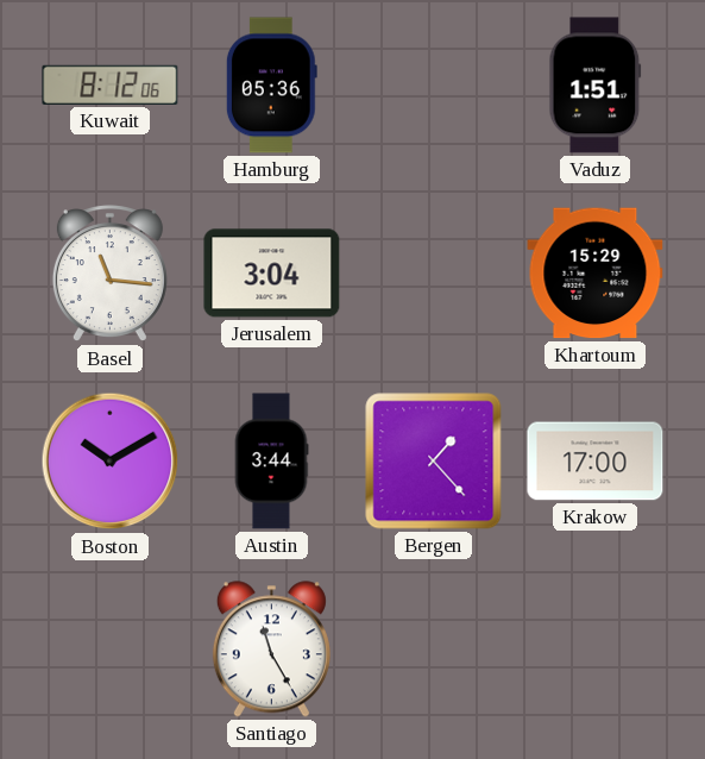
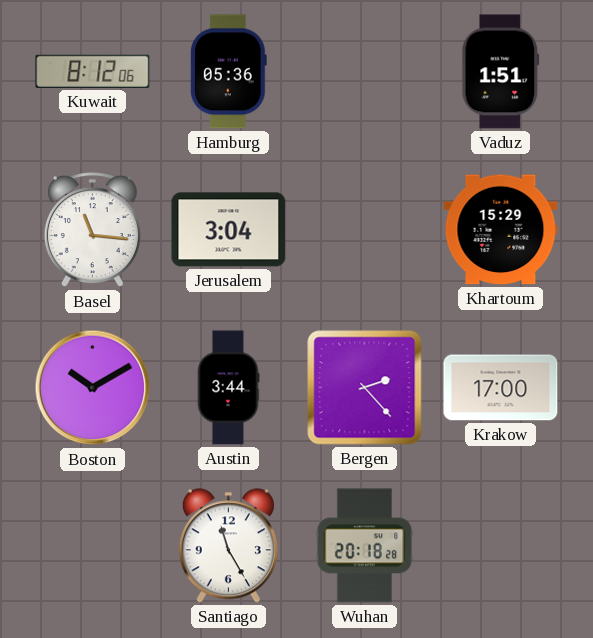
Bergen: 1:23 -> 2:23
Wuhan: none -> 20:18
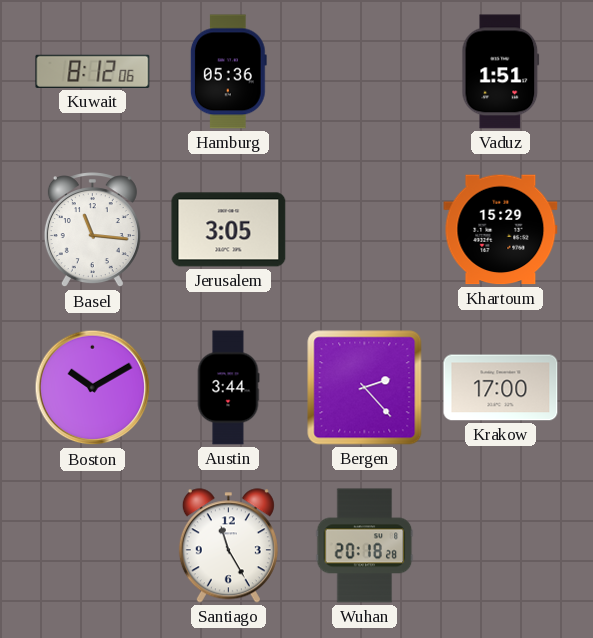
Jerusalem: 3:04 -> 3:05
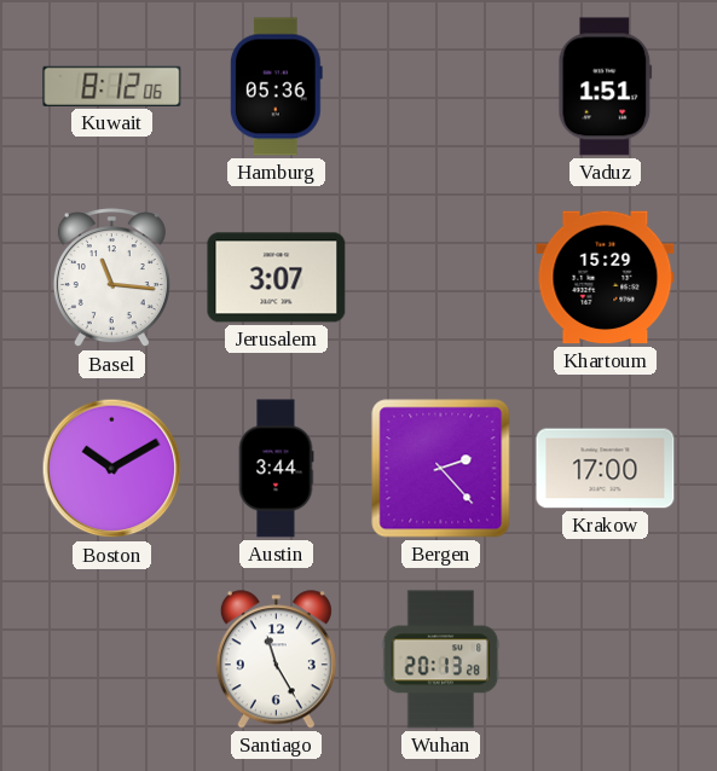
Jerusalem: 3:05 -> 3:07
Wuhan: 20:18 -> 20:13
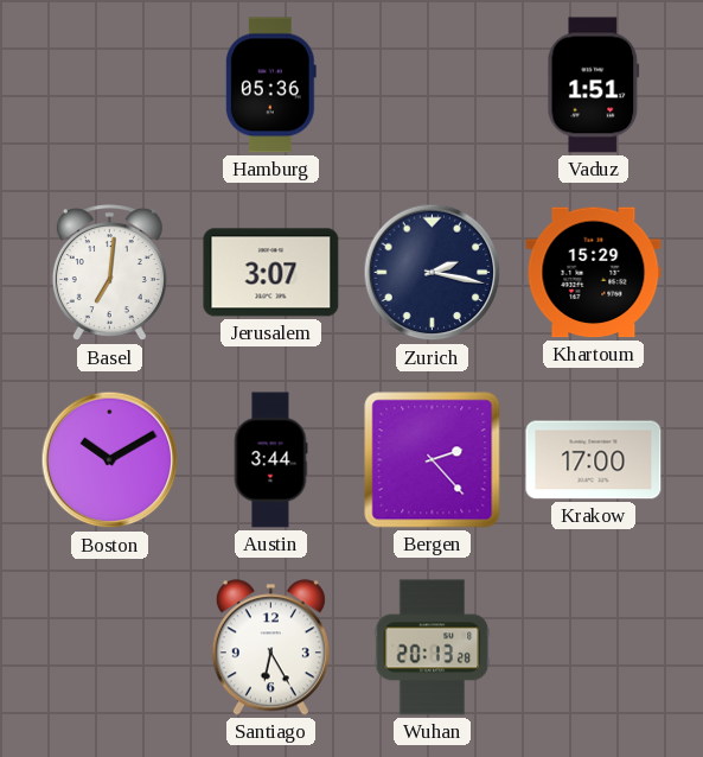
Kuwait: 8:12 -> none
Basel: 11:16 -> 7:01
Zurich: none -> 2:17
Santiago: 11:25 -> 6:25
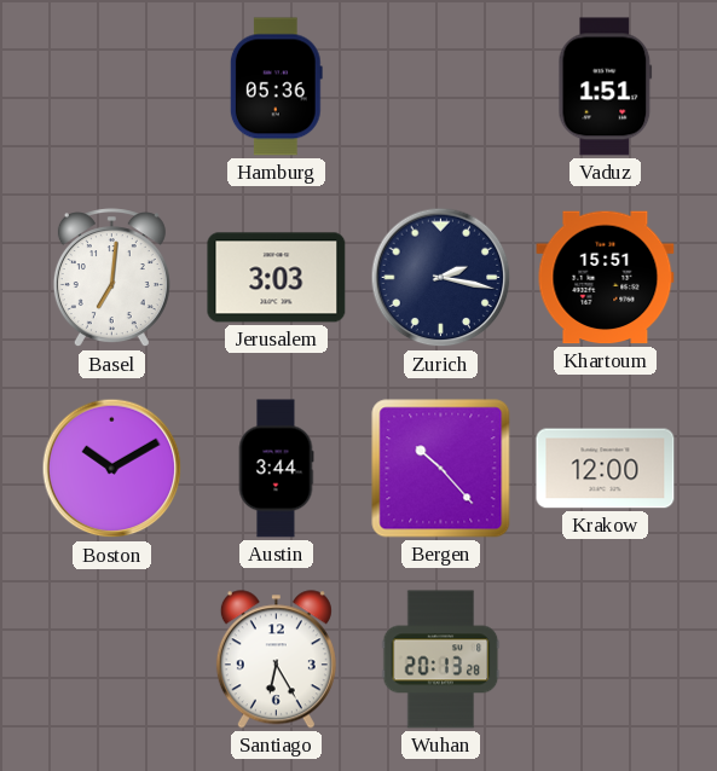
Jerusalem: 3:07 -> 3:03
Khartoum: 15:29 -> 15:51
Bergen: 2:23 -> 10:23
Krakow: 17:00 -> 12:00
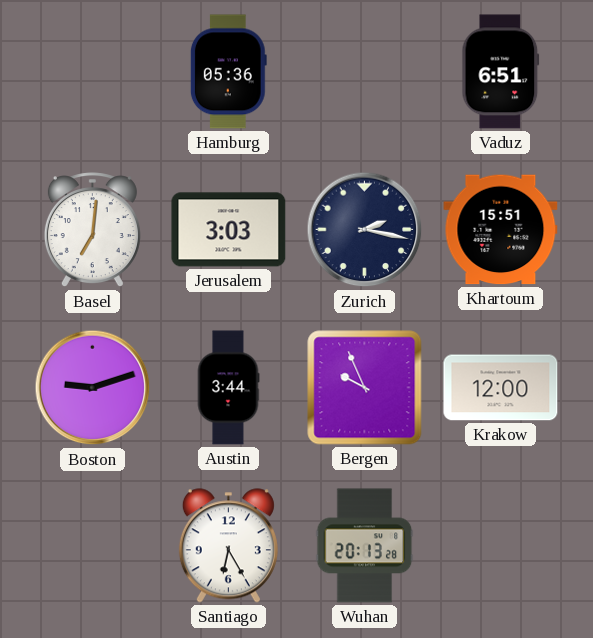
Vaduz: 1:51 -> 6:51
Boston: 10:10 -> 9:12
Bergen: 10:23 -> 9:56
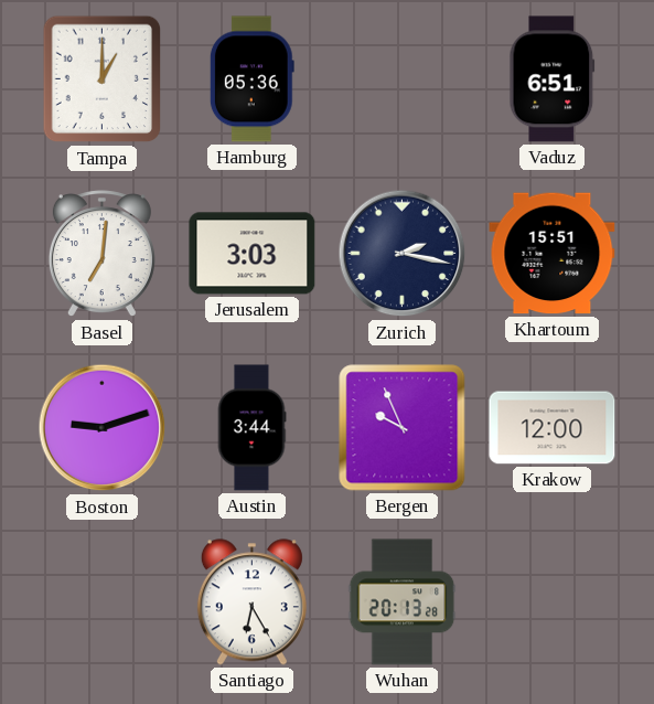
Tampa: none -> 1:00
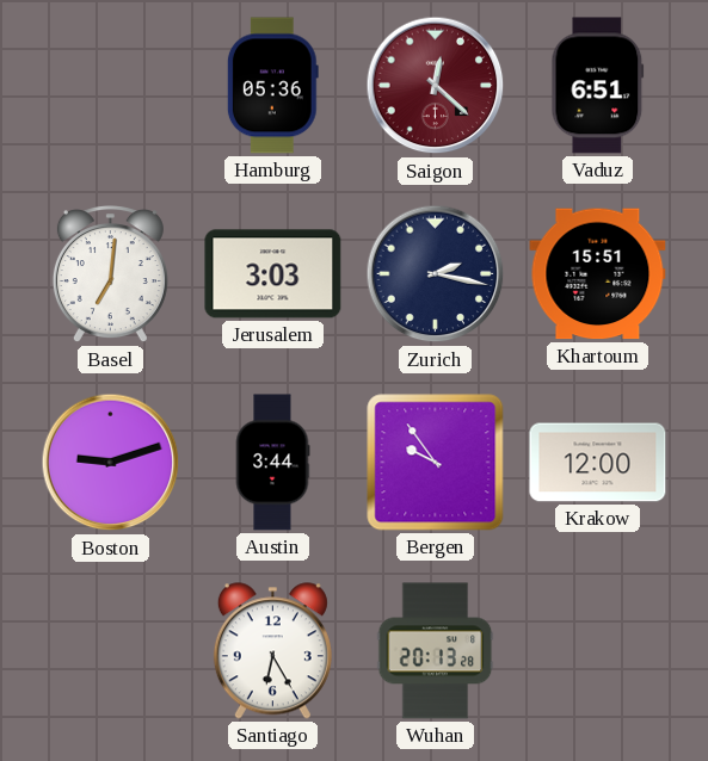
Tampa: 1:00 -> none
Saigon: none -> 12:22
Bergen: 9:56 -> 9:54
